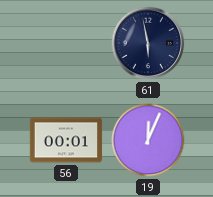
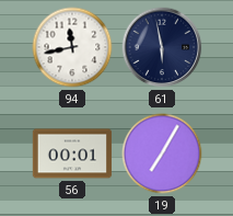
94: none -> 11:43
19: 12:04 -> 7:05
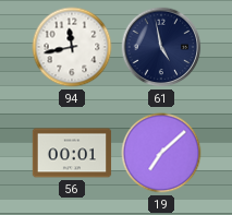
61: 5:58 -> 4:58
19: 7:05 -> 7:08
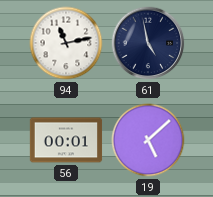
94: 11:43 -> 11:13
19: 7:08 -> 5:08
